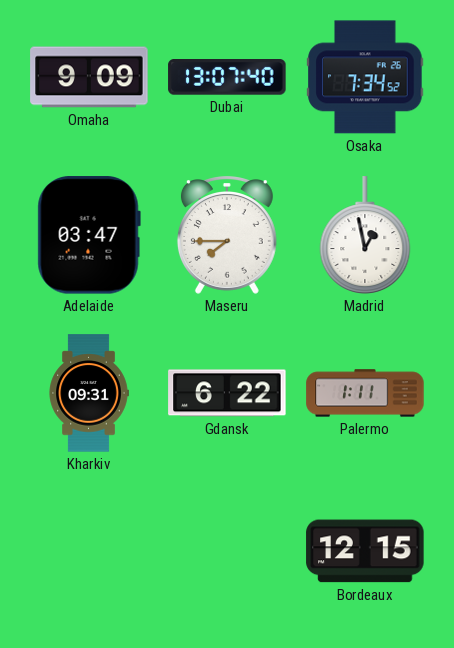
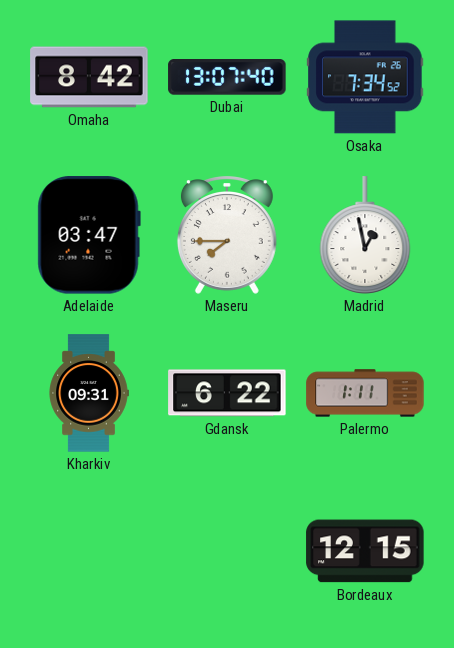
Omaha: 9:09 -> 8:42
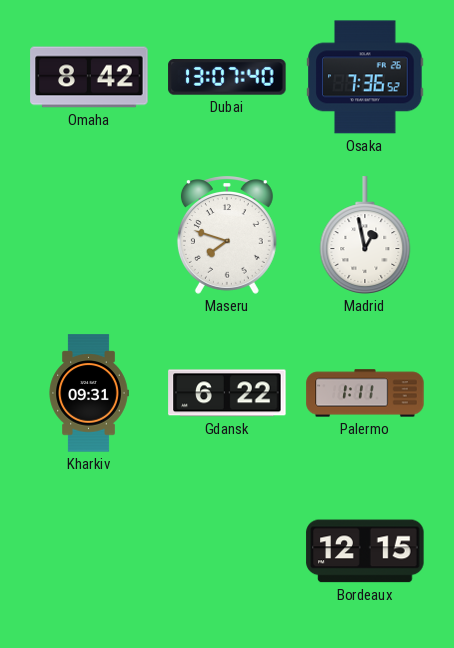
Osaka: 7:34 -> 7:36
Adelaide: 03:47 -> none
Maseru: 7:45 -> 7:48
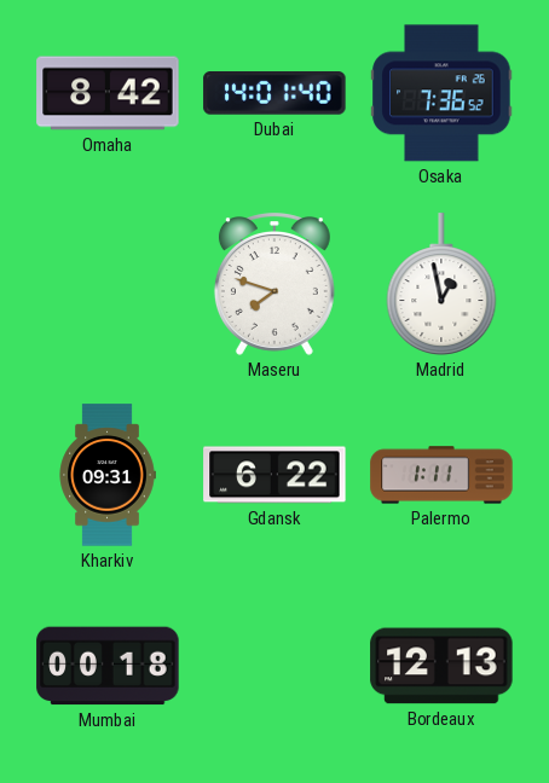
Dubai: 13:07 -> 14:01
Mumbai: none -> 00:18
Bordeaux: 12:15 -> 12:13
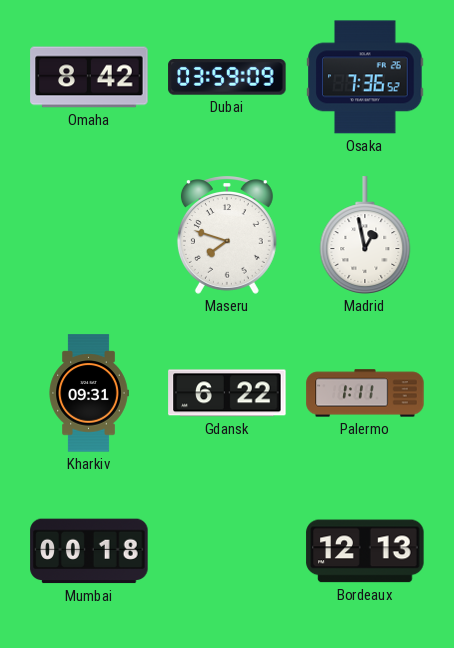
Dubai: 14:01 -> 03:59
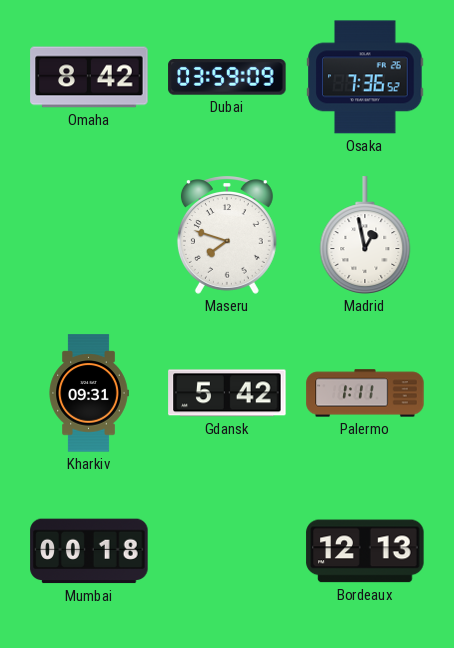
Gdansk: 6:22 -> 5:42
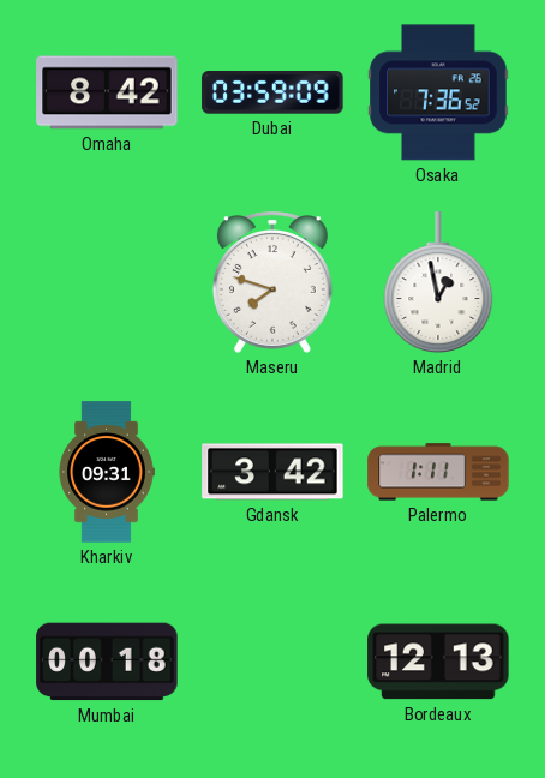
Gdansk: 5:42 -> 3:42
